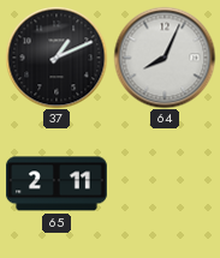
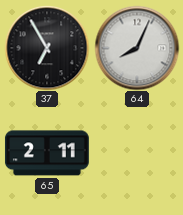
37: 1:11 -> 6:55
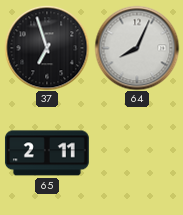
37: 6:55 -> 6:57
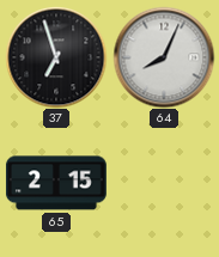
65: 2:11 -> 2:15
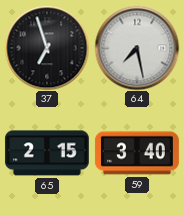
64: 8:04 -> 7:28
59: none -> 3:40
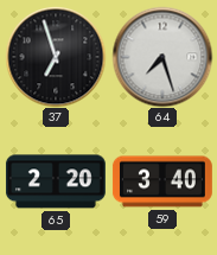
64: 7:28 -> 7:27
65: 2:15 -> 2:20
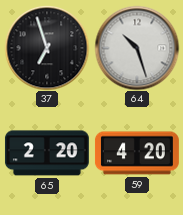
64: 7:27 -> 10:27
59: 3:40 -> 4:20
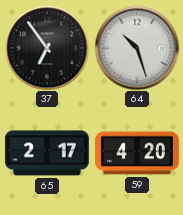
37: 6:57 -> 6:54
65: 2:20 -> 2:17
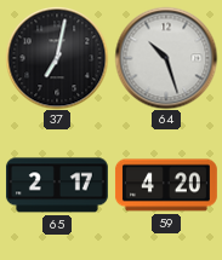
37: 6:54 -> 7:02
